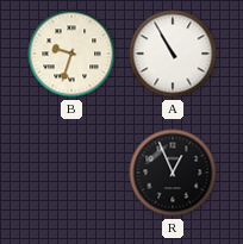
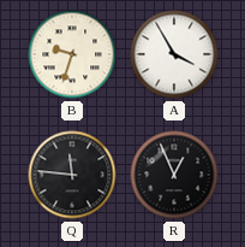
A: 10:55 -> 3:55
Q: none -> 11:46
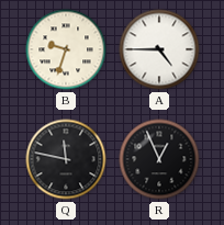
A: 3:55 -> 4:45
Q: 11:46 -> 11:47
